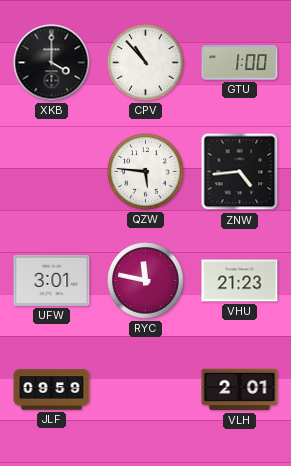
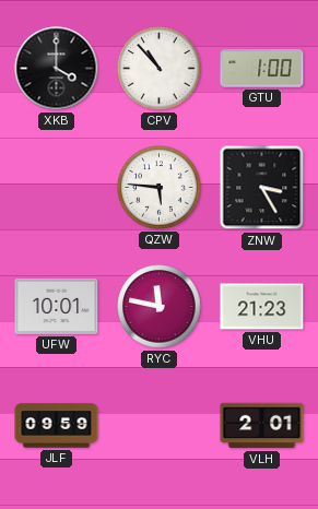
ZNW: 4:44 -> 3:25
UFW: 3:01 -> 10:01
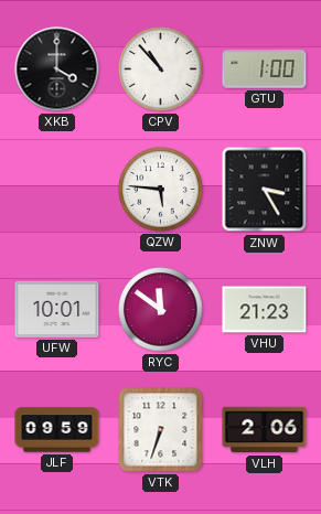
RYC: 11:47 -> 11:51
VTK: none -> 6:33
VLH: 2:01 -> 2:06
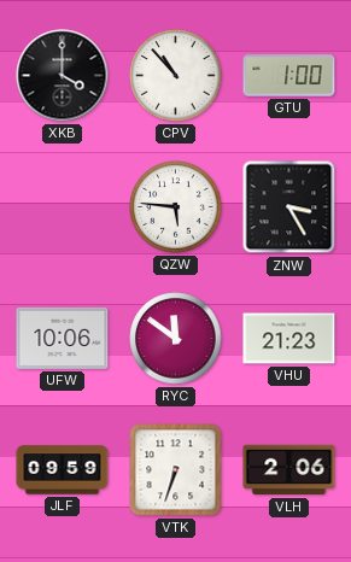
UFW: 10:01 -> 10:06
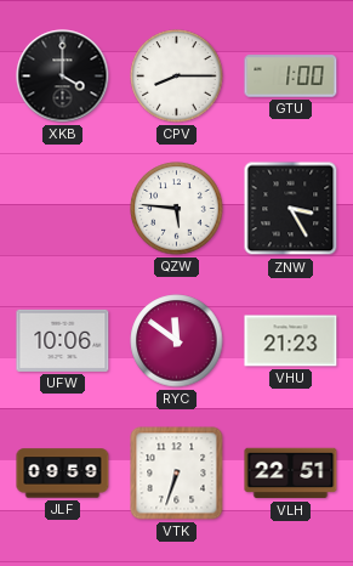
CPV: 10:53 -> 8:15
VLH: 2:06 -> 22:51
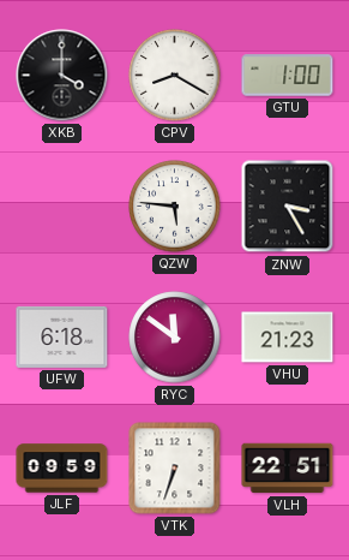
CPV: 8:15 -> 8:20
UFW: 10:06 -> 6:18
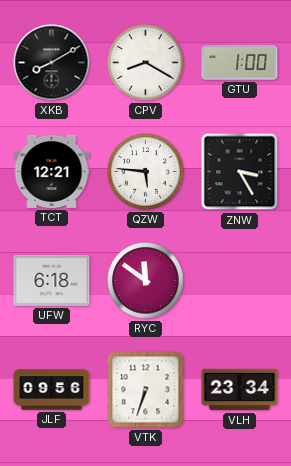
XKB: 4:00 -> 8:10
TCT: none -> 12:21
VHU: 21:23 -> none
JLF: 09:59 -> 09:56
VLH: 22:51 -> 23:34
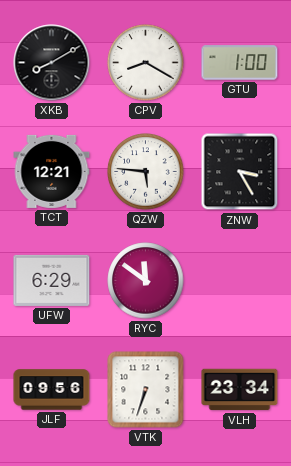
UFW: 6:18 -> 6:29
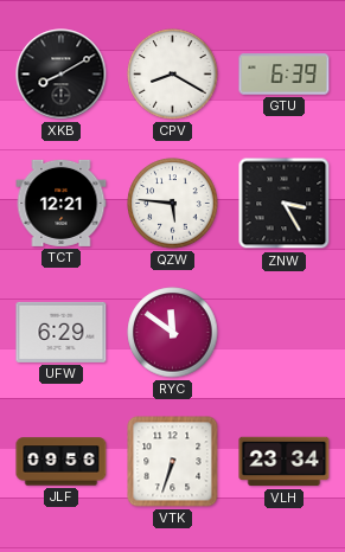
GTU: 1:00 -> 6:39
